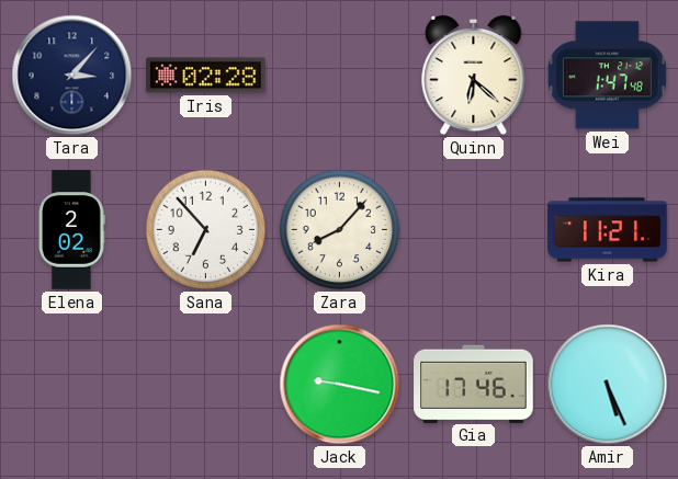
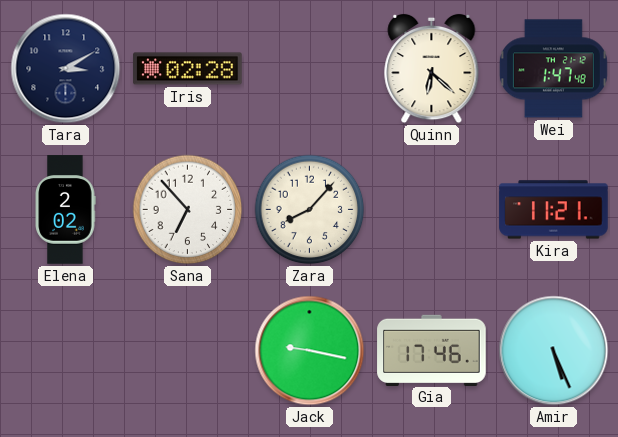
Tara: 3:07 -> 3:10
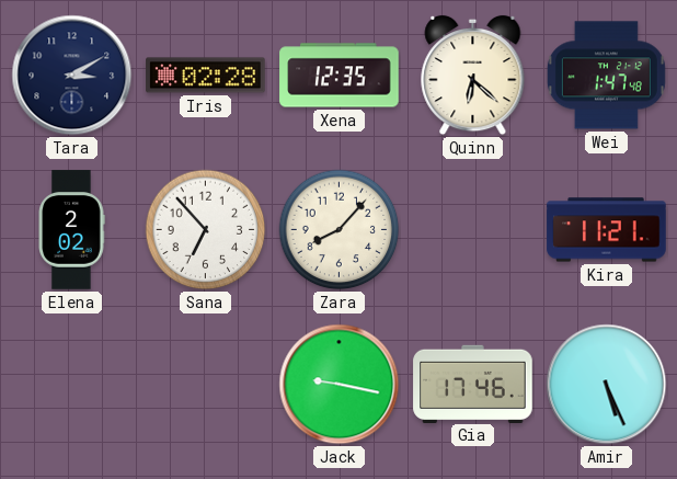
Xena: none -> 12:35
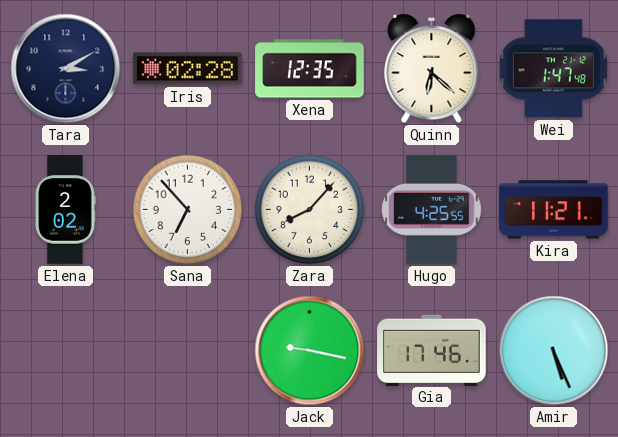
Hugo: none -> 4:25
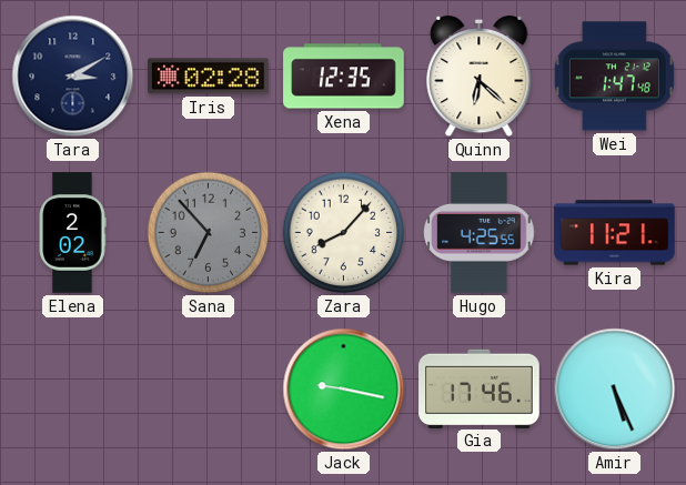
Sana dial: white -> grey
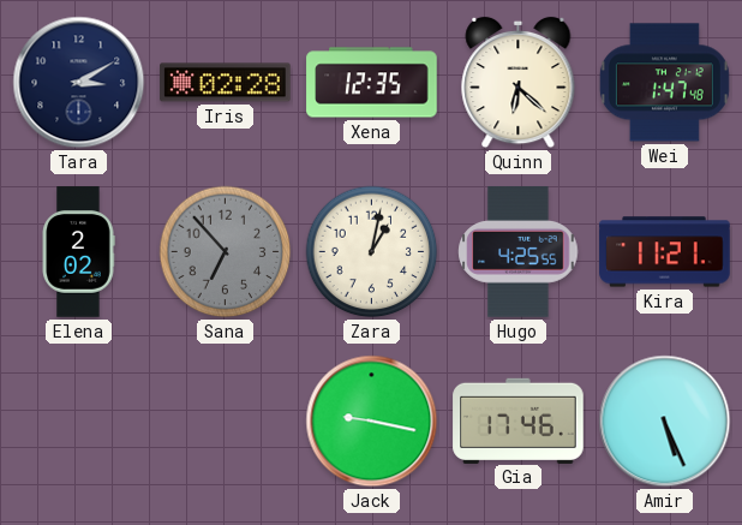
Zara: 8:07 -> 1:02
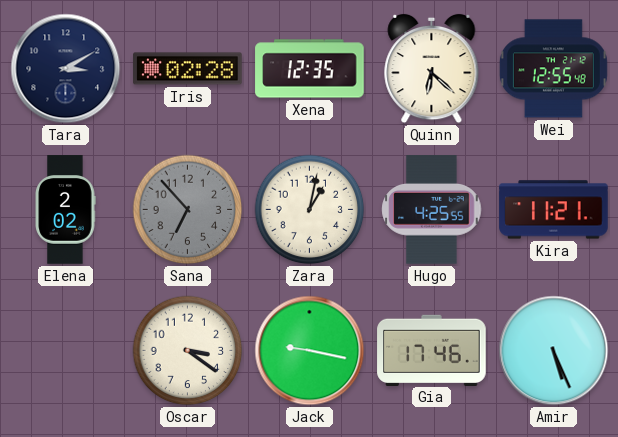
Wei: 1:47 -> 12:55
Oscar: none -> 3:21
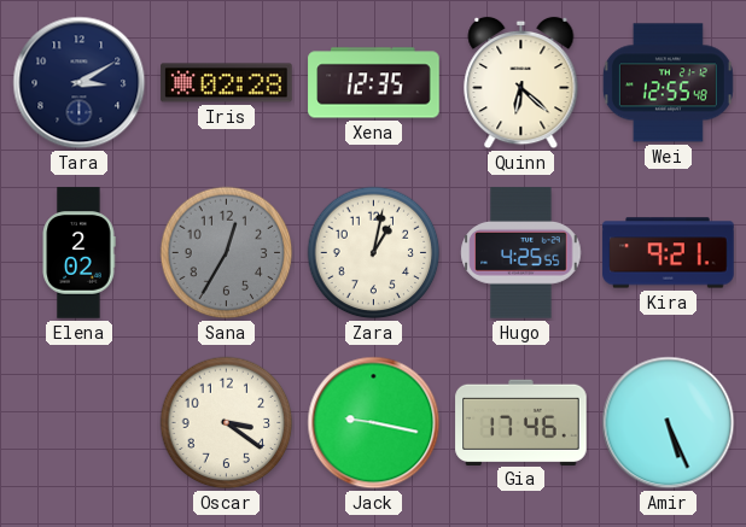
Sana: 6:53 -> 12:35
Kira: 11:21 -> 9:21
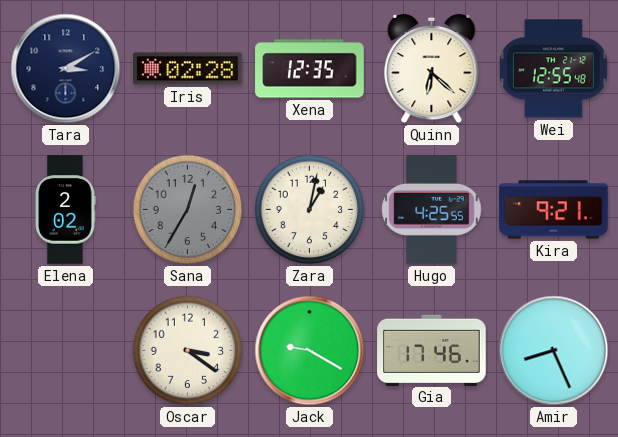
Jack: 9:17 -> 9:20
Amir: 5:26 -> 8:26
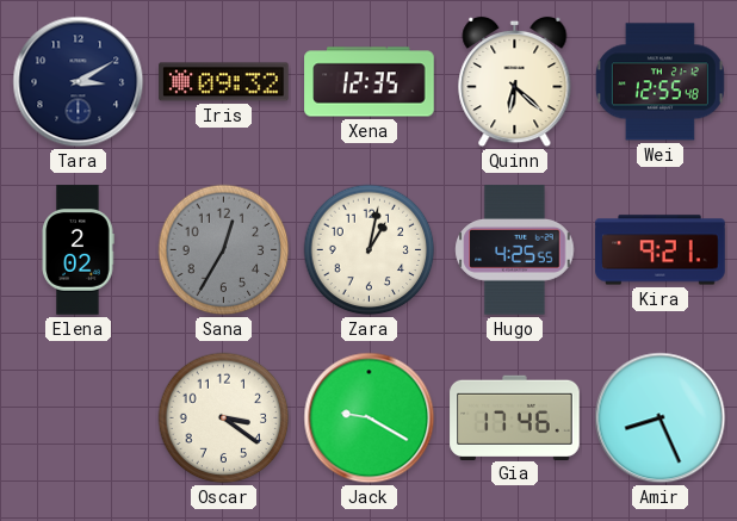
Iris: 02:28 -> 09:32
